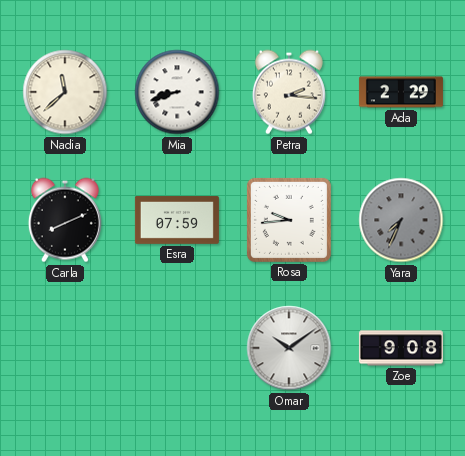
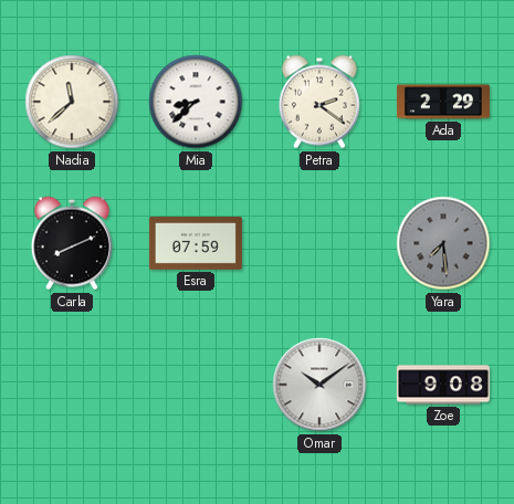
Mia: 8:42 -> 8:38
Petra: 2:16 -> 2:21
Rosa: 9:44 -> none
Yara: 7:34 -> 7:29
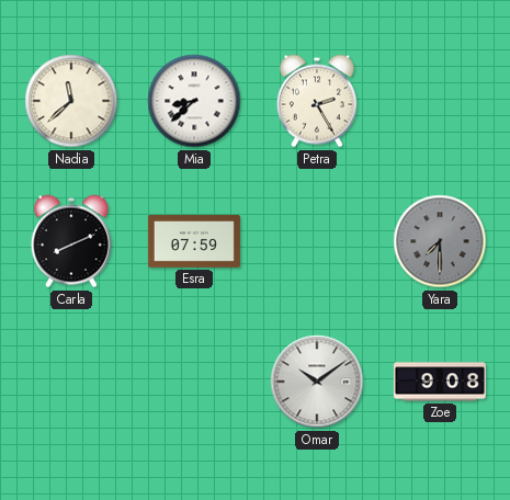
Petra: 2:21 -> 2:25
Ada: 2:29 -> none
Yara: 7:29 -> 7:30
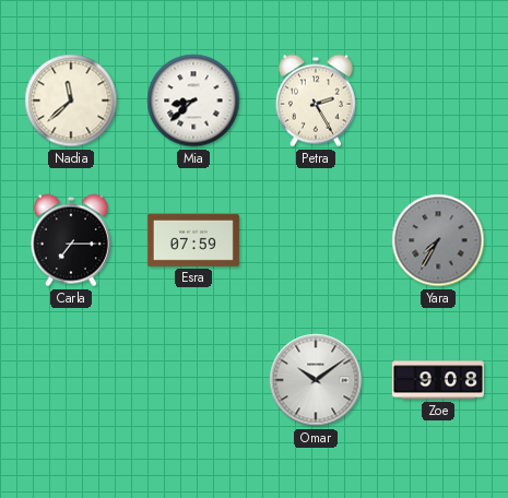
Carla: 8:11 -> 7:15
Yara: 7:30 -> 7:35
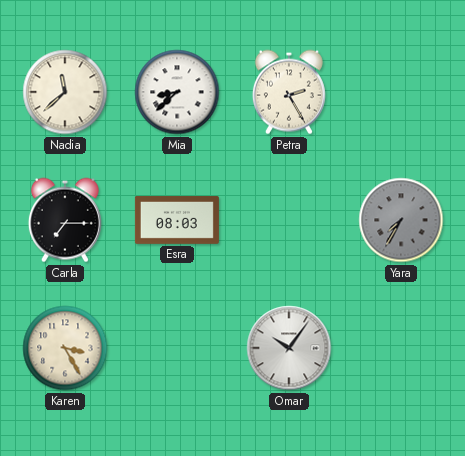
Esra: 07:59 -> 08:03
Karen: none -> 3:25
Omar: 10:09 -> 10:06
Zoe: 9:08 -> none
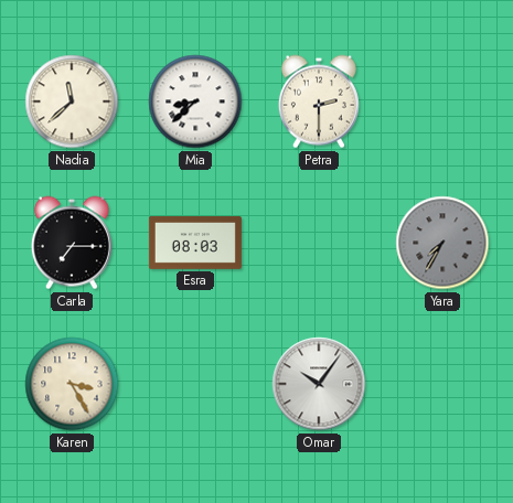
Petra: 2:25 -> 2:30
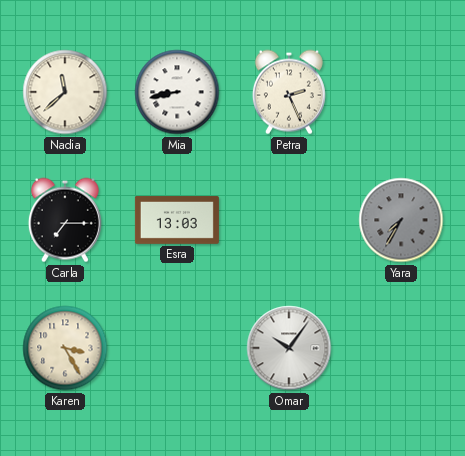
Mia: 8:38 -> 8:43
Petra: 2:30 -> 2:26
Esra: 08:03 -> 13:03
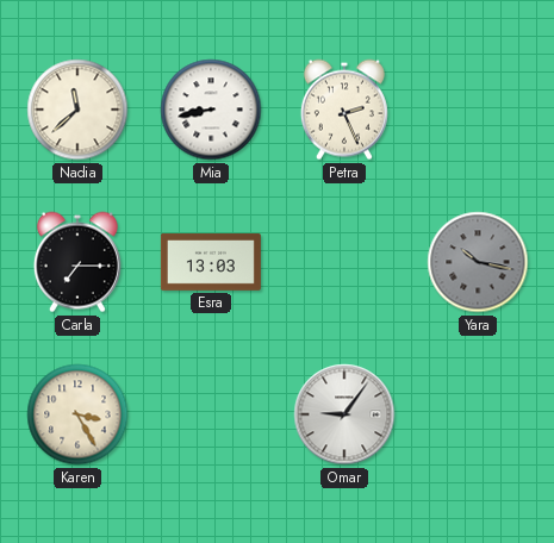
Yara: 7:35 -> 10:17
Omar: 10:06 -> 9:06
